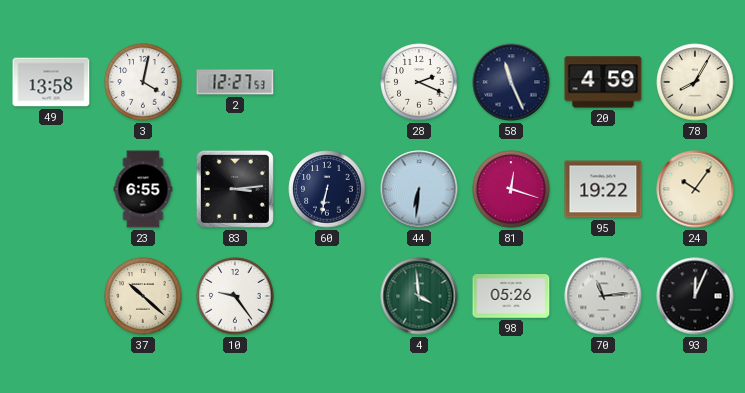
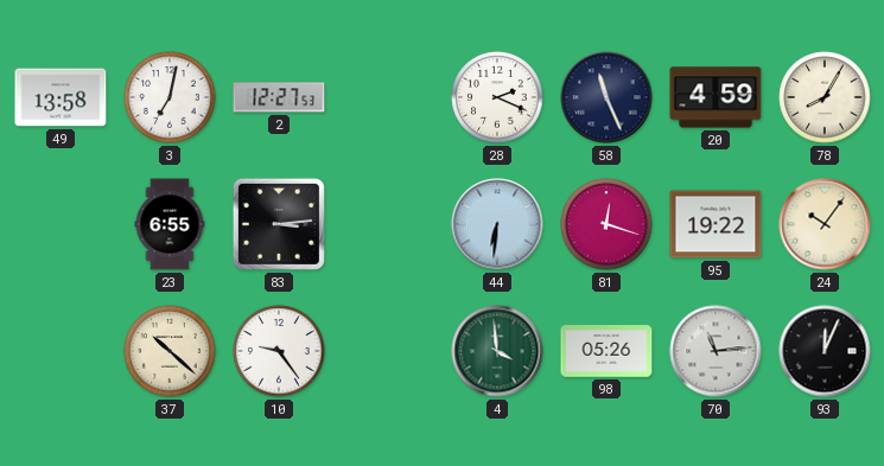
3: 4:02 -> 7:02
60: 6:32 -> none
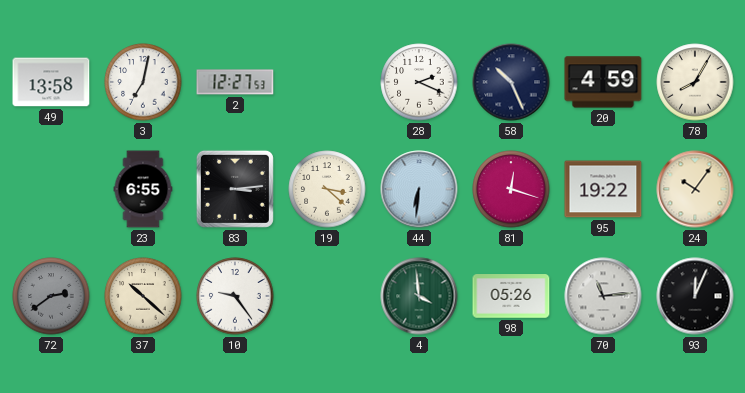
58: 11:26 -> 10:26
19: none -> 3:22
72: none -> 2:39
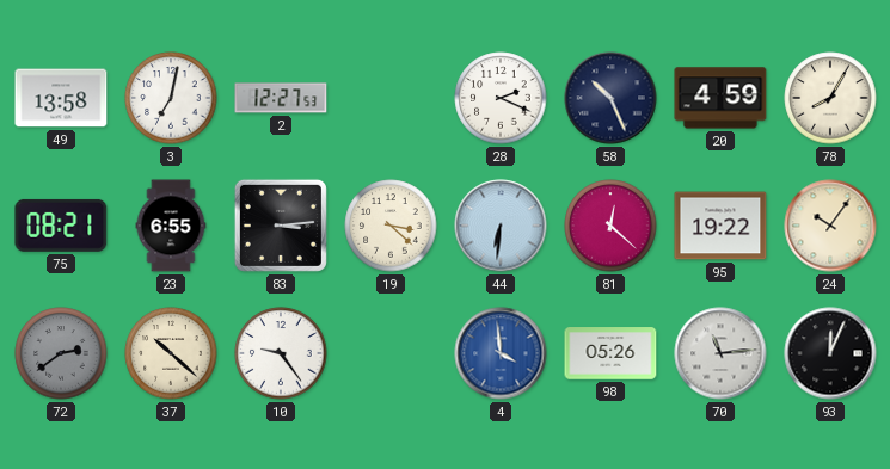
75: none -> 08:21
81: 12:18 -> 12:22
4 dial: green -> blue
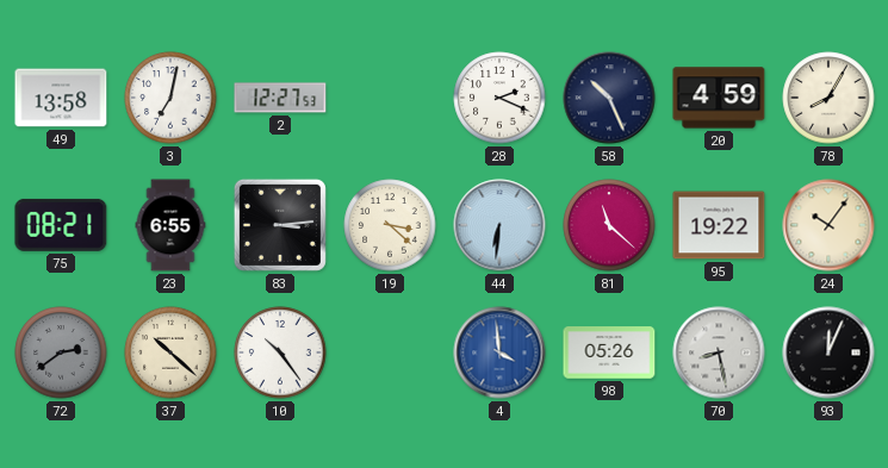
81: 12:22 -> 11:22
10: 9:24 -> 10:24
70: 11:14 -> 8:28
